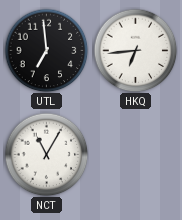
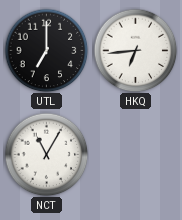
UTL: 6:59 -> 7:00
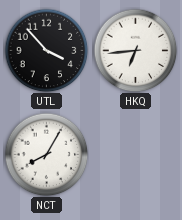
UTL: 7:00 -> 3:53
NCT: 11:05 -> 8:05
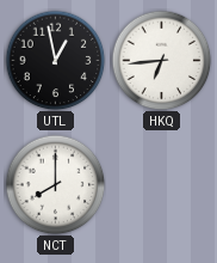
UTL: 3:53 -> 12:58
NCT: 8:05 -> 8:00
